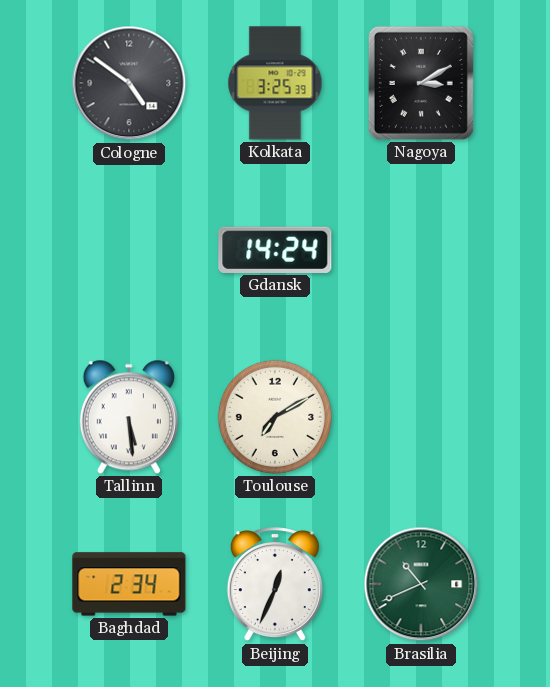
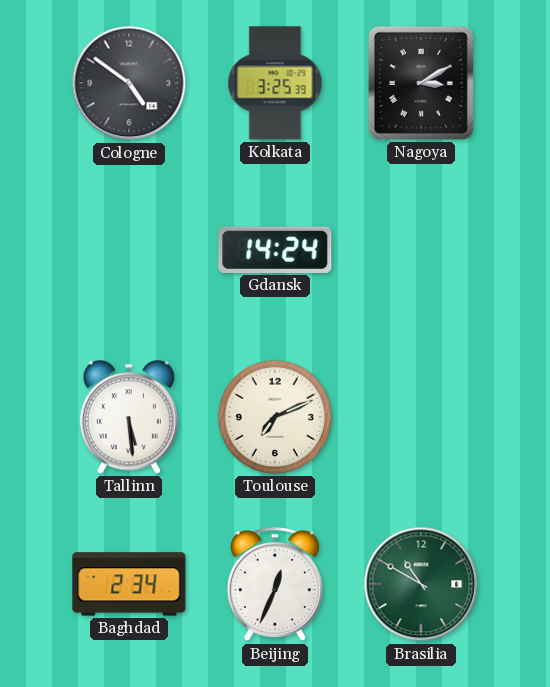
Toulouse: 7:10 -> 7:11
Brasilia: 10:41 -> 10:50
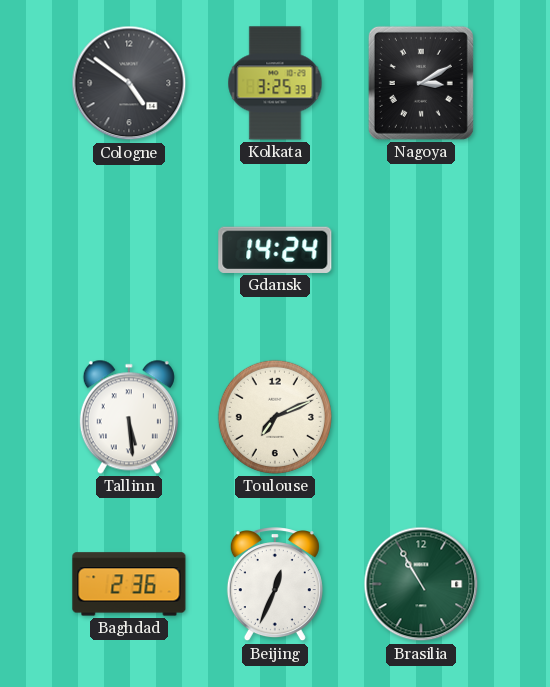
Baghdad: 2:34 -> 2:36
Brasilia: 10:50 -> 10:55
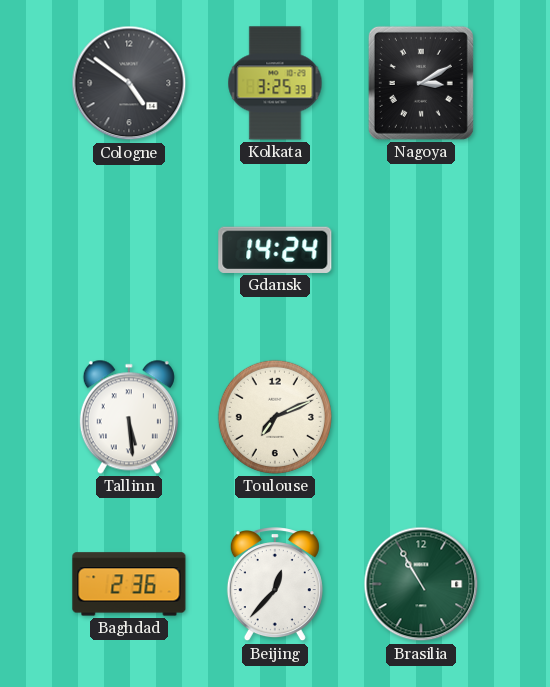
Beijing: 12:34 -> 12:37
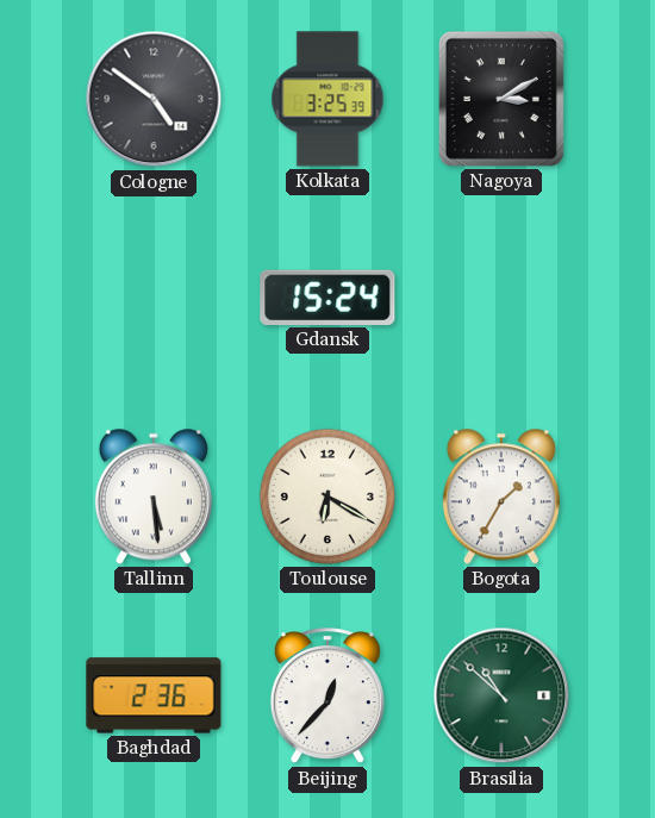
Gdansk: 14:24 -> 15:24
Toulouse: 7:11 -> 6:20
Bogota: none -> 1:35
Brasilia: 10:55 -> 10:52
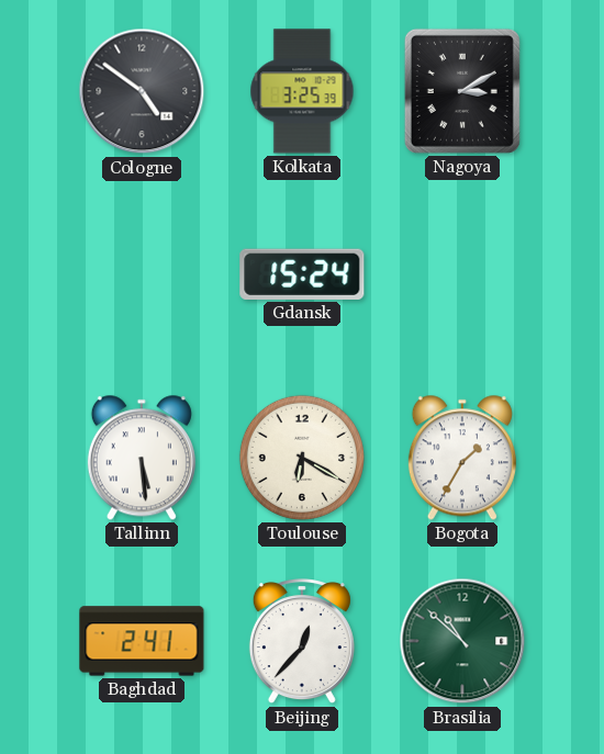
Baghdad: 2:36 -> 2:41
